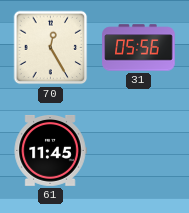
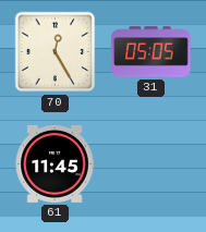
31: 05:56 -> 05:05
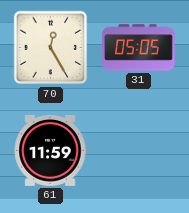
61: 11:45 -> 11:59
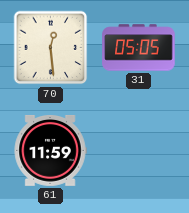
70: 12:25 -> 12:29
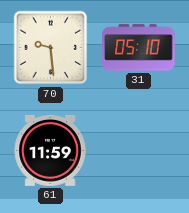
70: 12:29 -> 9:29
31: 05:05 -> 05:10
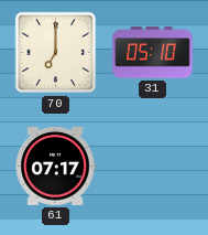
70: 9:29 -> 7:00
61: 11:59 -> 07:17
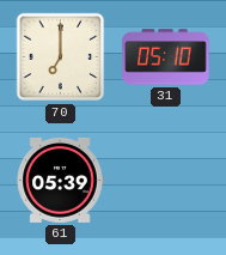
61: 07:17 -> 05:39
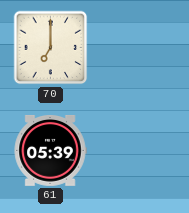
31: 05:10 -> none
